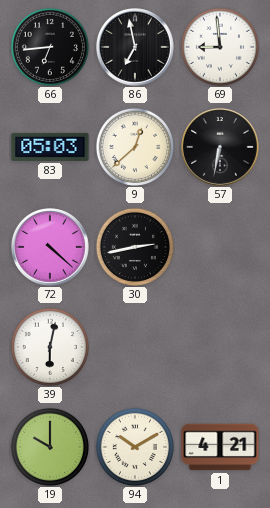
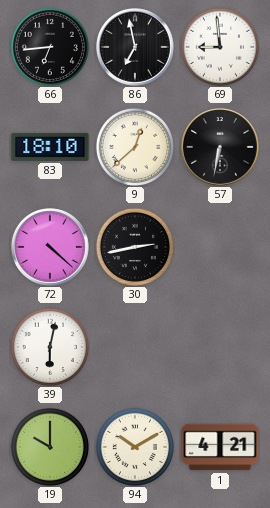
83: 05:03 -> 18:10
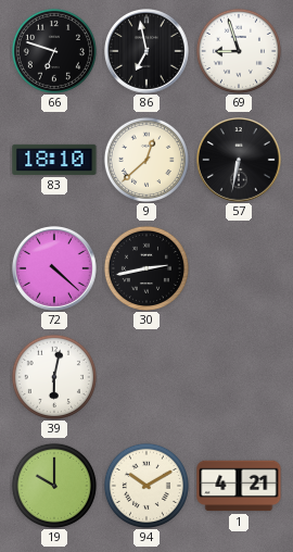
66: 6:44 -> 6:48
69: 8:59 -> 8:57
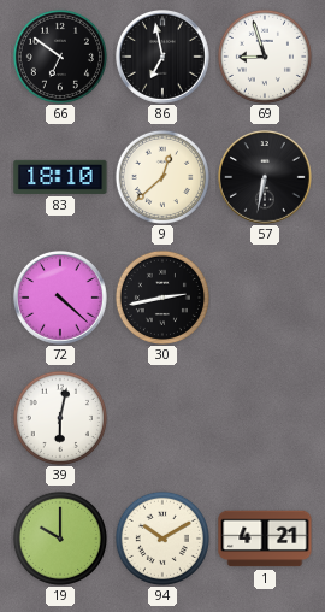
66: 6:48 -> 6:51
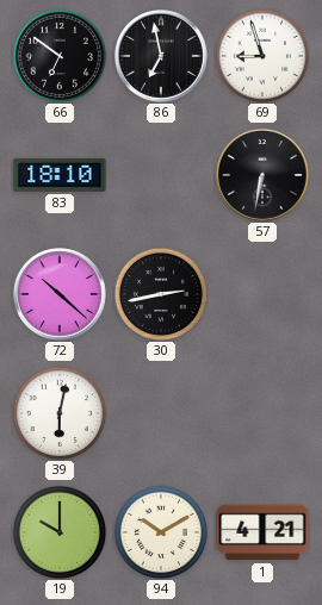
9: 12:38 -> none
72: 4:22 -> 10:22
